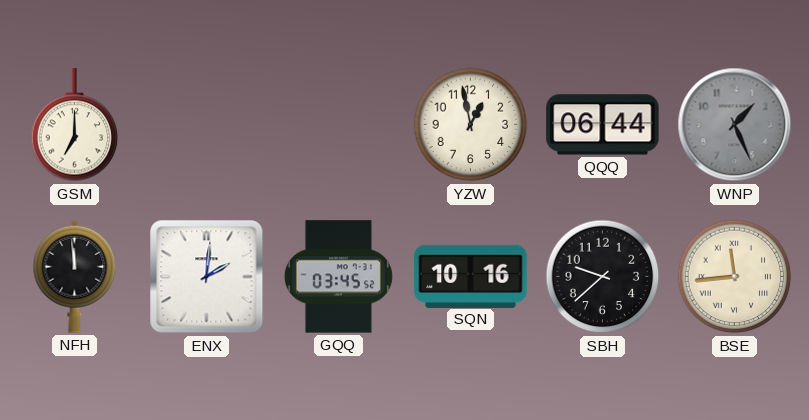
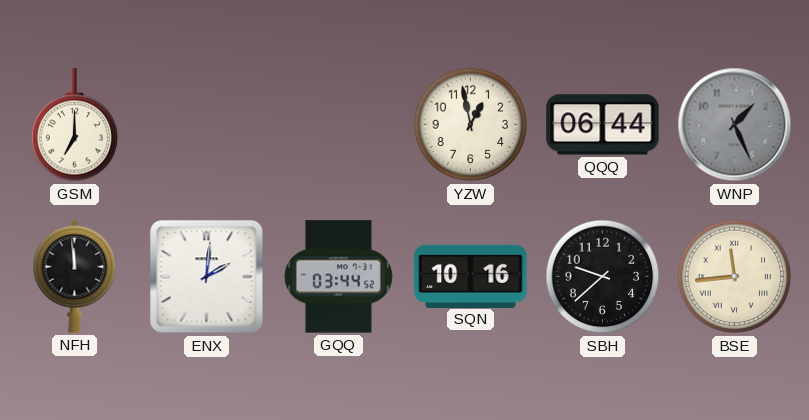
GQQ: 03:45 -> 03:44
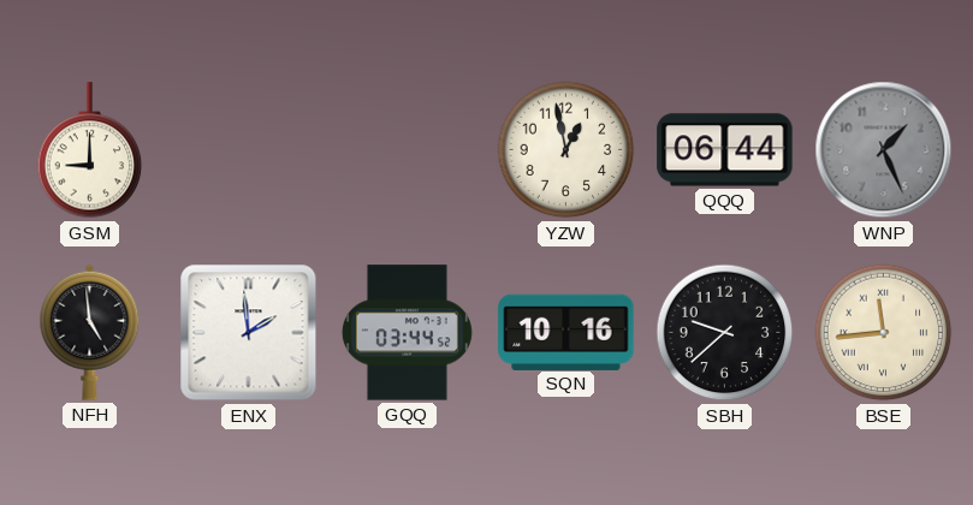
GSM: 7:00 -> 9:00
NFH: 11:59 -> 4:59
ENX: 2:01 -> 1:59
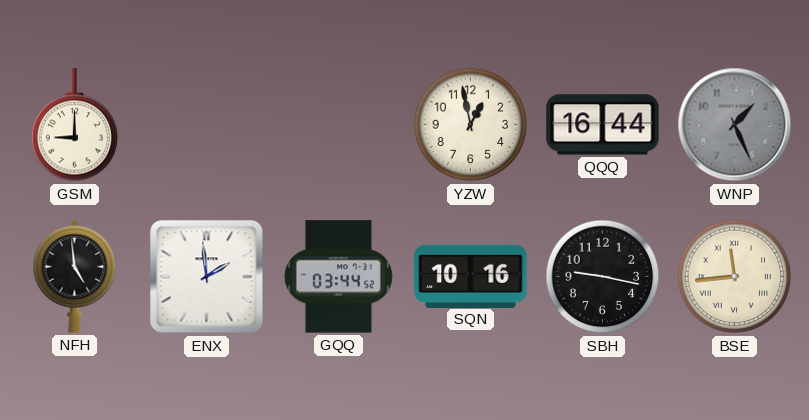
QQQ: 06:44 -> 16:44
SBH: 9:38 -> 9:17
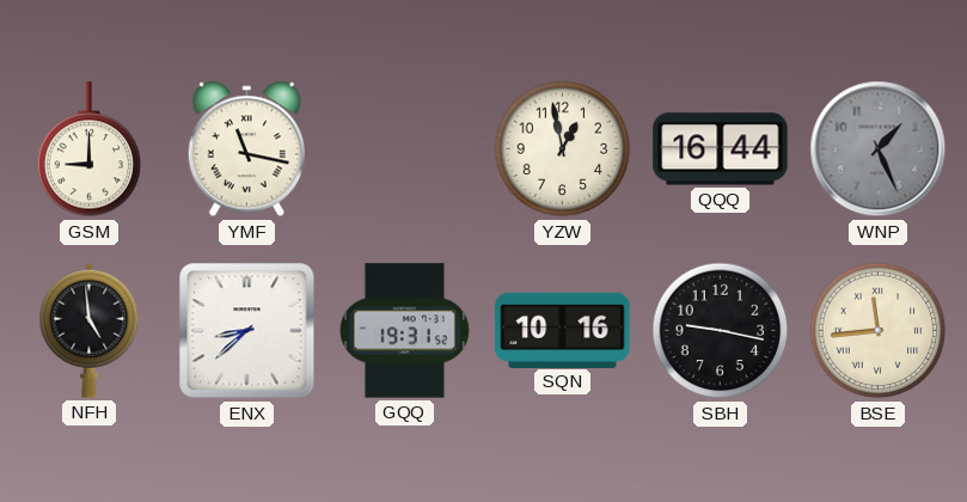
YMF: none -> 11:17
ENX: 1:59 -> 8:38
GQQ: 03:44 -> 19:31
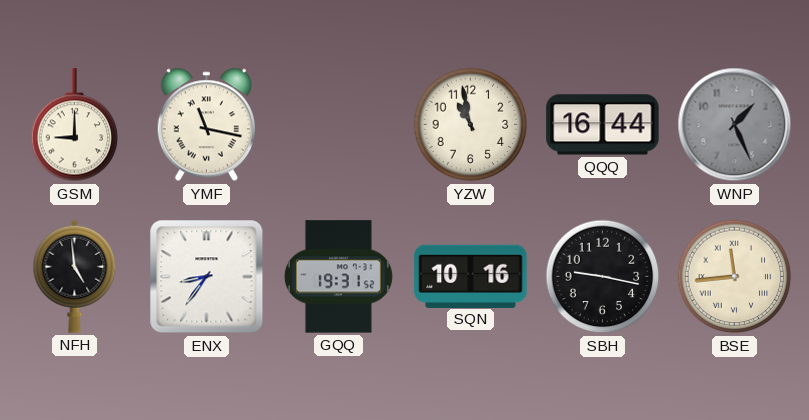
YZW: 12:58 -> 10:58
ENX: 8:38 -> 8:36
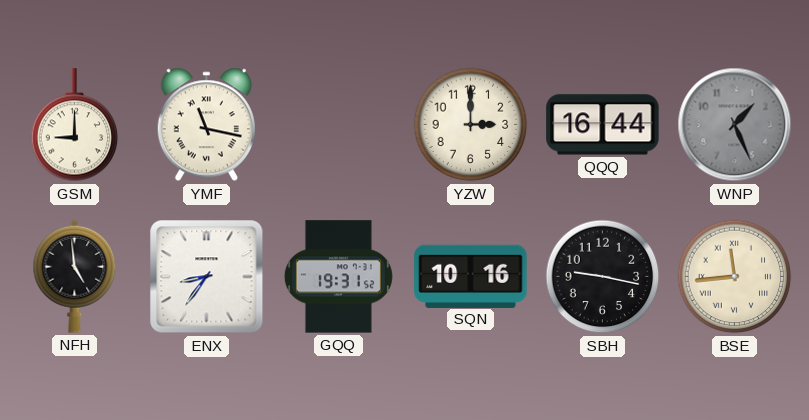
YZW: 10:58 -> 3:00
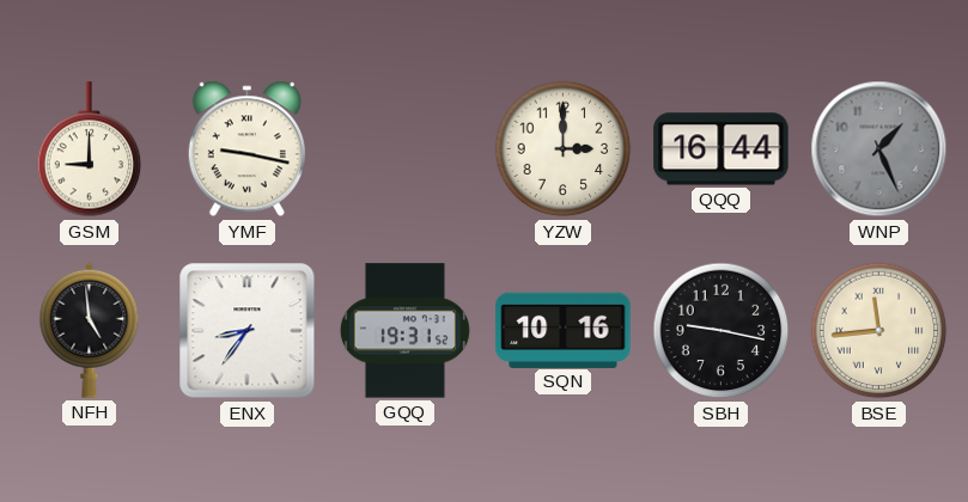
YMF: 11:17 -> 9:17
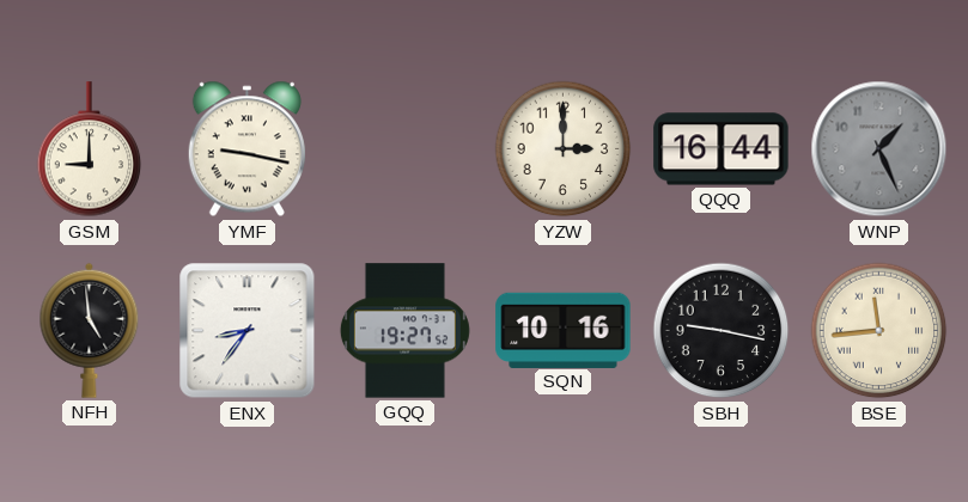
GQQ: 19:31 -> 19:27
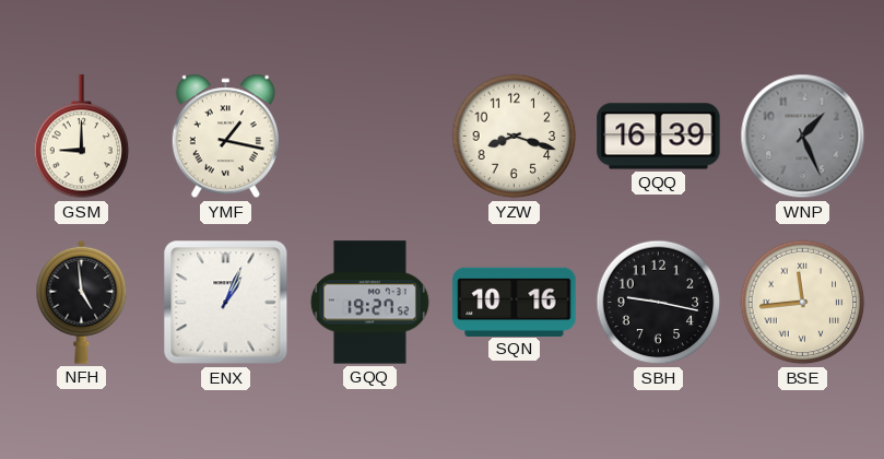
YMF: 9:17 -> 1:17
YZW: 3:00 -> 8:18
QQQ: 16:44 -> 16:39
ENX: 8:36 -> 1:04
